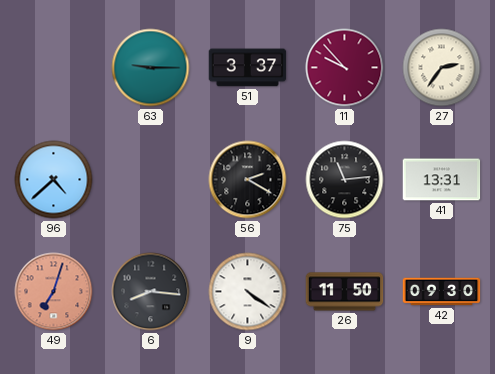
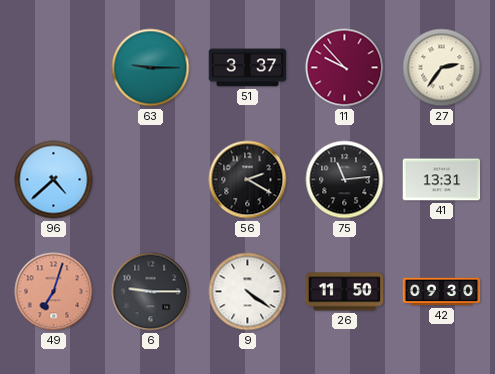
6: 8:16 -> 9:15
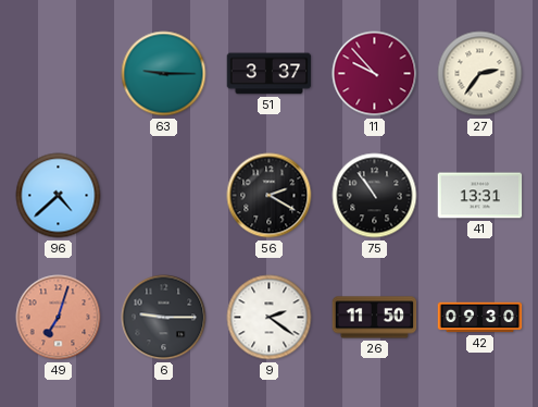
75: 11:14 -> 10:54
9: 4:21 -> 2:21
